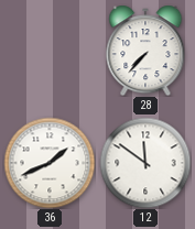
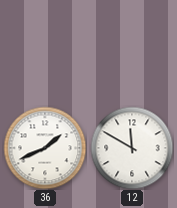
28: 7:37 -> none
12: 11:51 -> 11:50
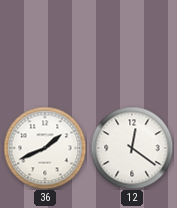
12: 11:50 -> 12:21
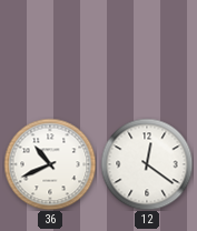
36: 1:41 -> 10:41
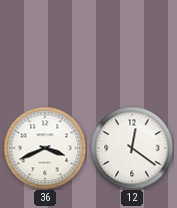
36: 10:41 -> 3:41
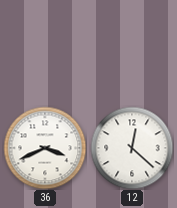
12: 12:21 -> 12:22
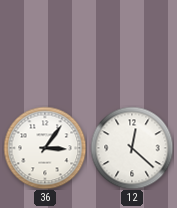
36: 3:41 -> 3:06
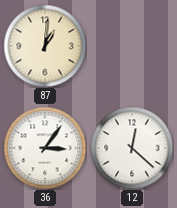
87: none -> 1:01
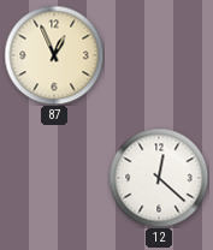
87: 1:01 -> 12:56
36: 3:06 -> none
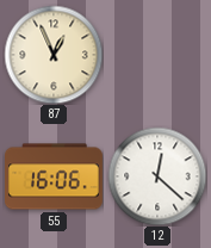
55: none -> 16:06
